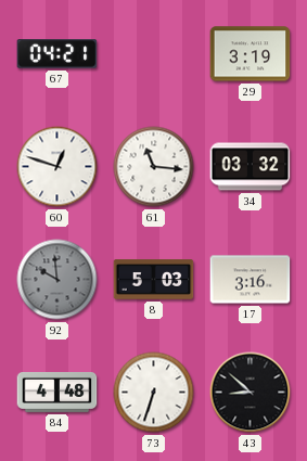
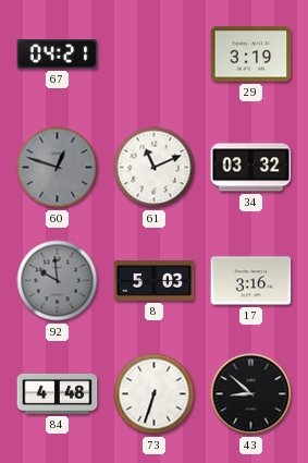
60 dial: white -> grey
61: 11:16 -> 11:11
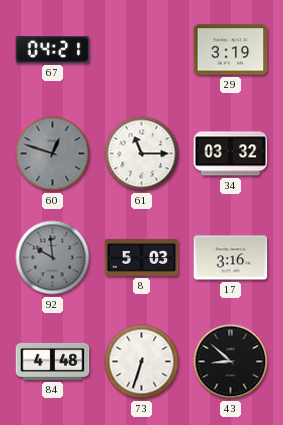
61: 11:11 -> 11:15
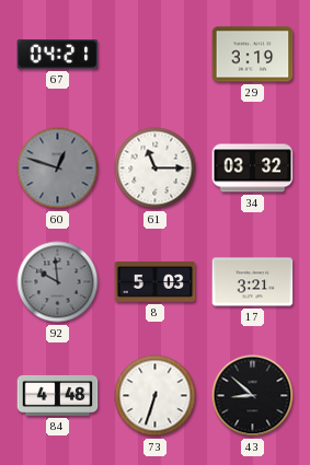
17: 3:16 -> 3:21
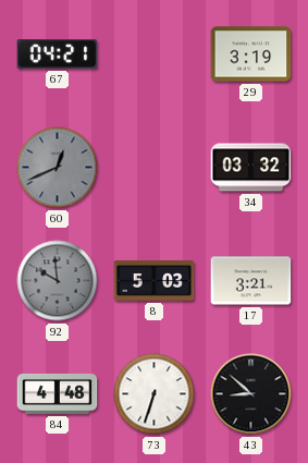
60: 12:48 -> 12:41
61: 11:15 -> none
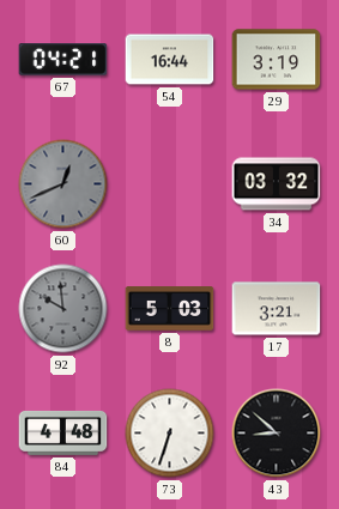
54: none -> 16:44
